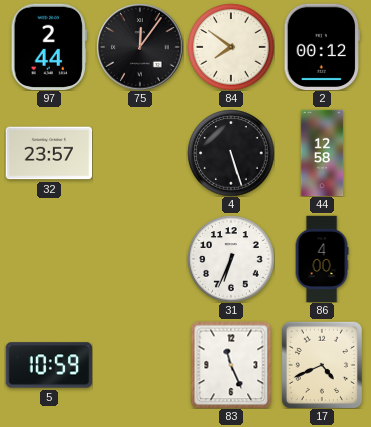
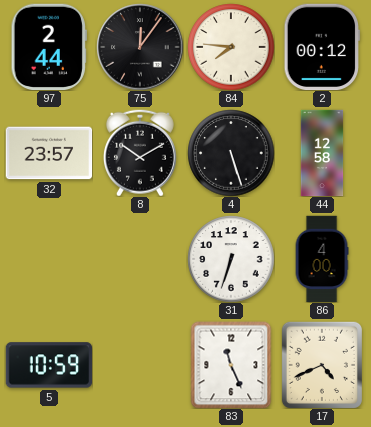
84: 7:51 -> 7:46
8: none -> 10:10
31: 6:34 -> 6:33
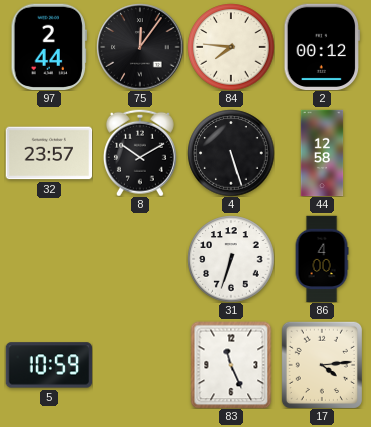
17: 4:41 -> 4:14
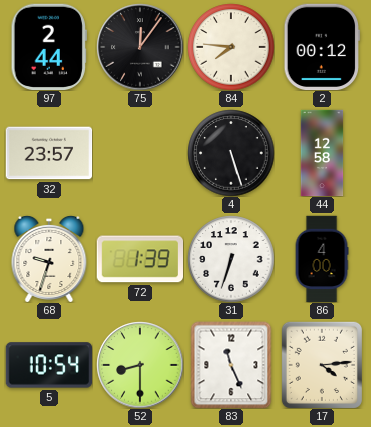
8: 10:10 -> none
68: none -> 9:33
72: none -> 1:39
5: 10:59 -> 10:54
52: none -> 8:30
